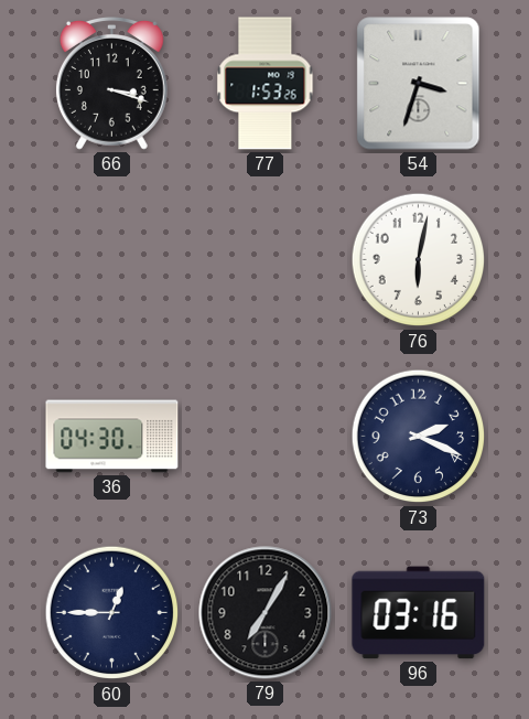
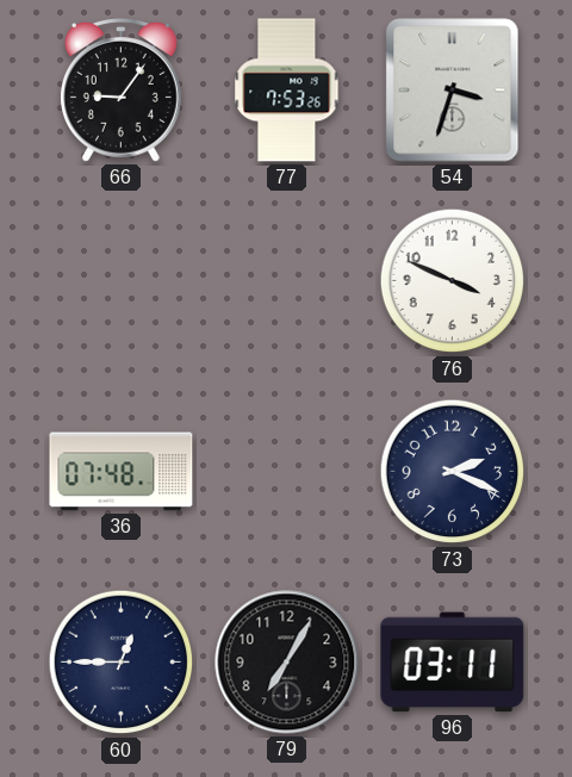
66: 3:18 -> 9:06
77: 1:53 -> 7:53
76: 6:02 -> 3:49
36: 04:30 -> 07:48
96: 03:16 -> 03:11
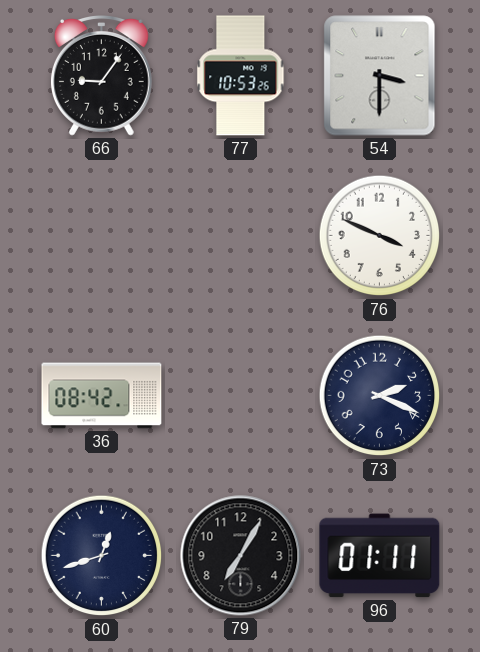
77: 7:53 -> 10:53
54: 3:33 -> 3:30
36: 07:48 -> 08:42
60: 12:45 -> 12:42
96: 03:11 -> 01:11
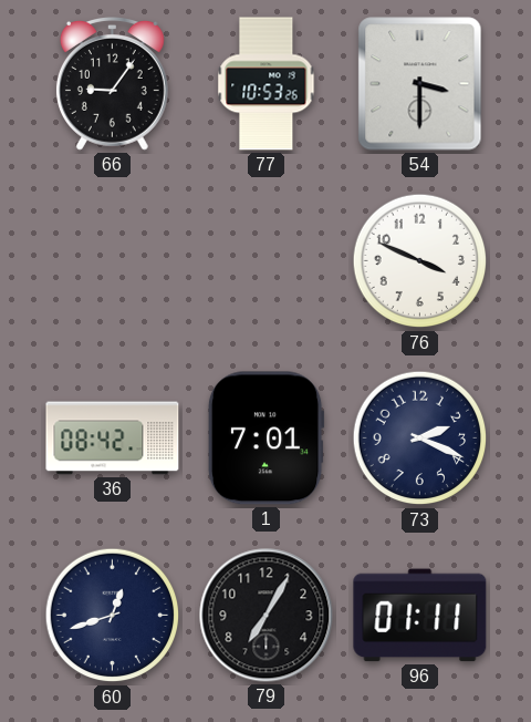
1: none -> 7:01
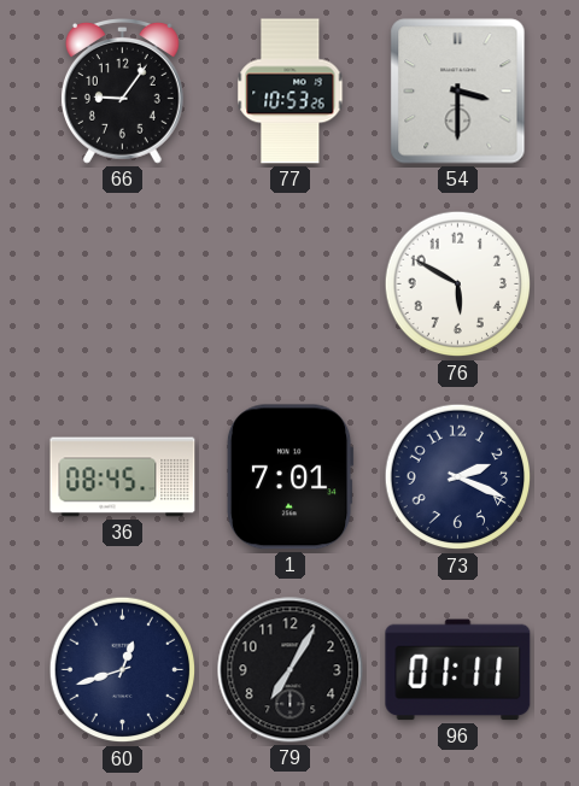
76: 3:49 -> 5:50
36: 08:42 -> 08:45
